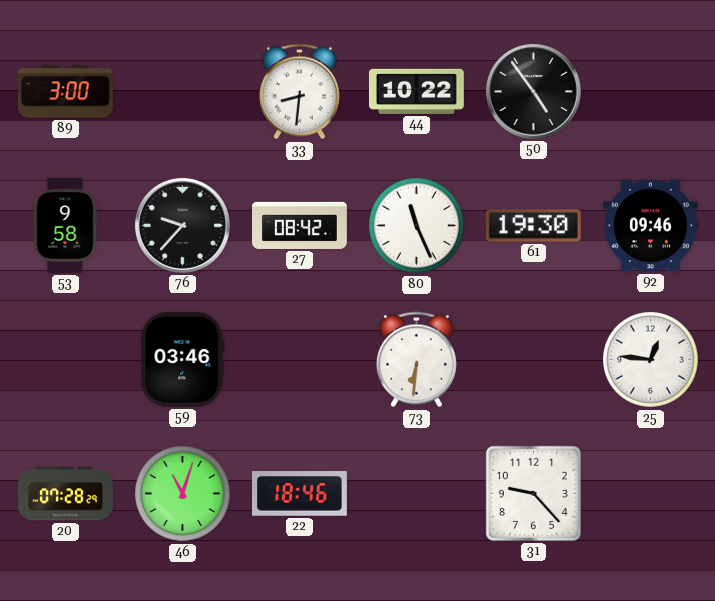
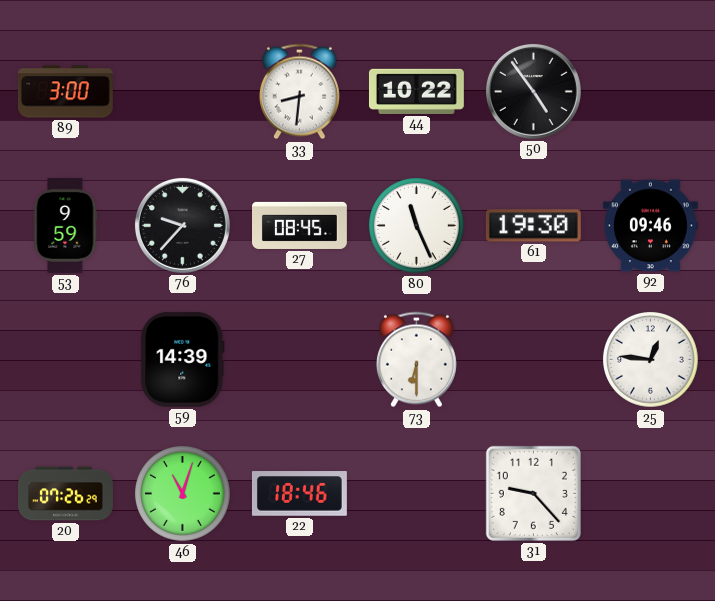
53: 9:58 -> 9:59
27: 08:42 -> 08:45
59: 03:46 -> 14:39
73: 6:31 -> 6:30
20: 07:28 -> 07:26
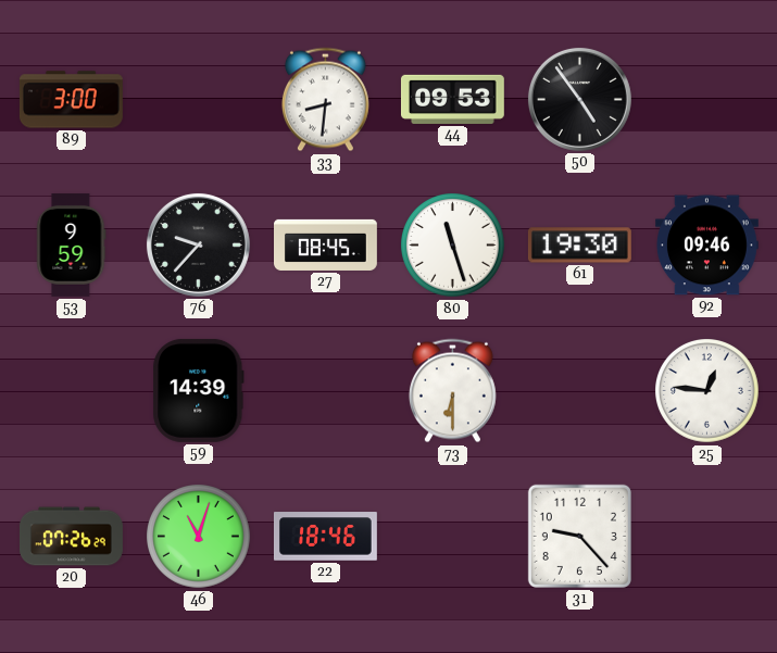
44: 10:22 -> 09:53
80: 11:26 -> 11:27
